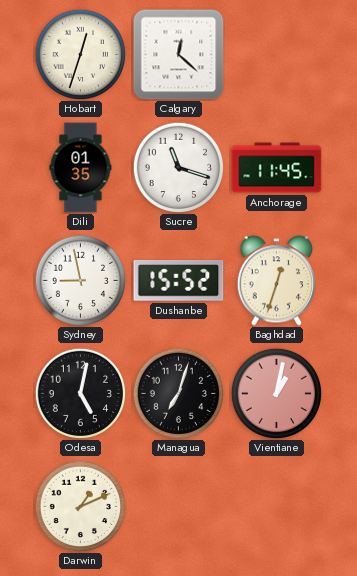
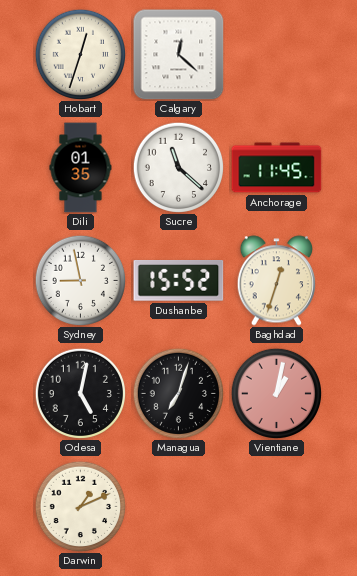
Sucre: 11:18 -> 11:22
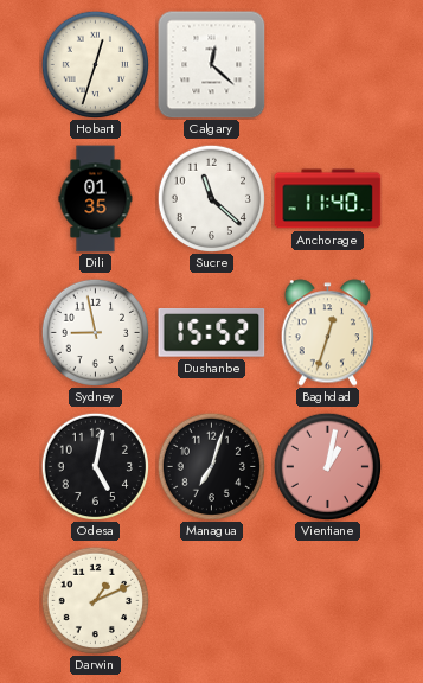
Anchorage: 11:45 -> 11:40
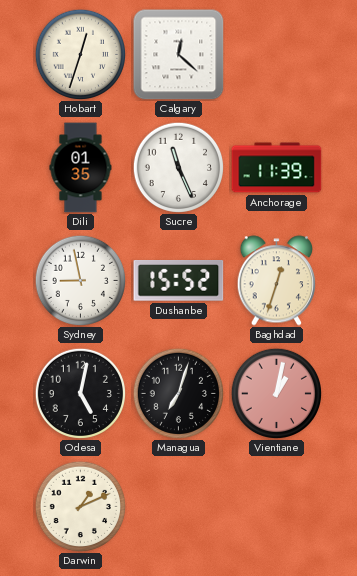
Sucre: 11:22 -> 11:26
Anchorage: 11:40 -> 11:39
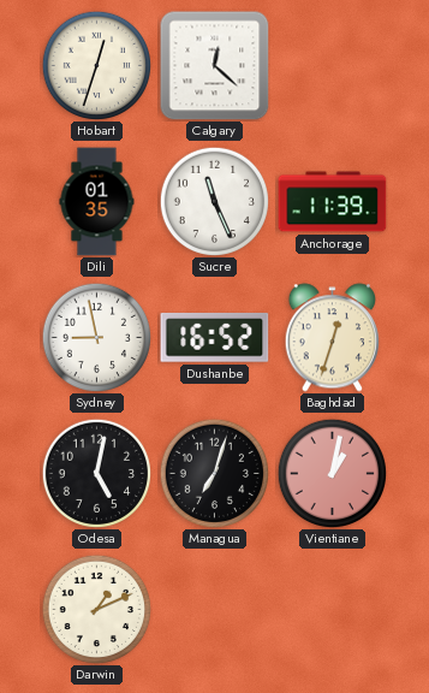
Dushanbe: 15:52 -> 16:52
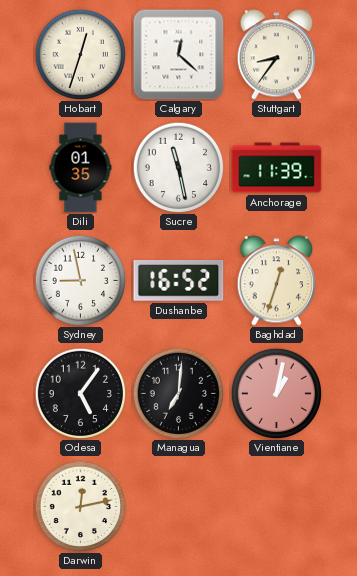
Stuttgart: none -> 8:36
Sucre: 11:26 -> 11:28
Odesa: 5:02 -> 5:06
Managua: 7:03 -> 7:01
Darwin: 1:11 -> 12:13
